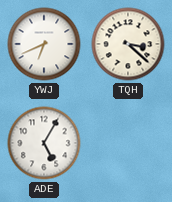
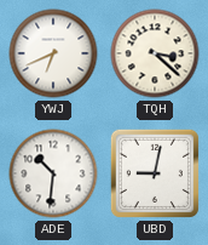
ADE: 5:05 -> 10:31
UBD: none -> 9:02
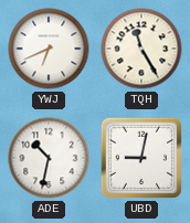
TQH: 3:22 -> 11:25
ADE: 10:31 -> 10:32
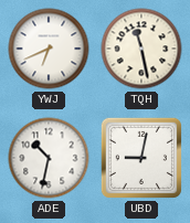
TQH: 11:25 -> 11:28
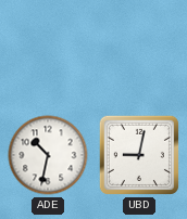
YWJ: 6:41 -> none
TQH: 11:28 -> none
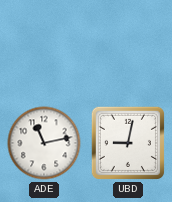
ADE: 10:32 -> 11:13
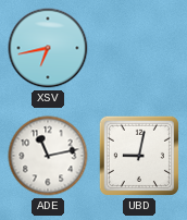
XSV: none -> 6:43
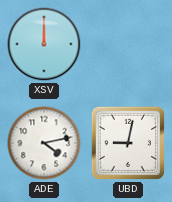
XSV: 6:43 -> 12:00
ADE: 11:13 -> 4:13
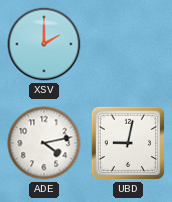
XSV: 12:00 -> 2:00
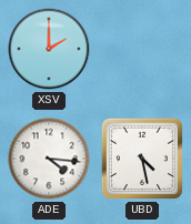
ADE: 4:13 -> 4:16
UBD: 9:02 -> 4:28
